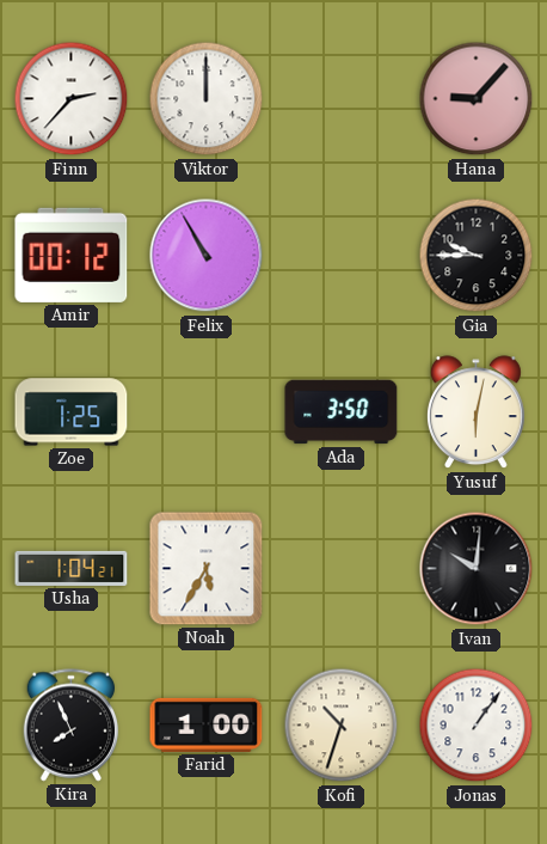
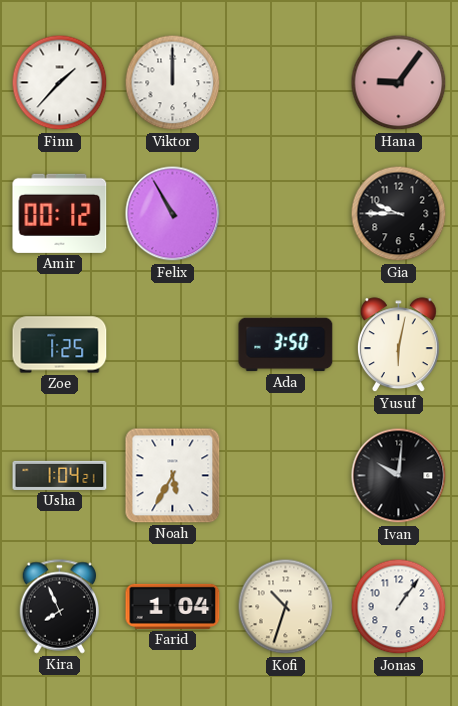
Finn: 2:37 -> 1:37
Hana: 9:07 -> 9:06
Farid: 1:00 -> 1:04
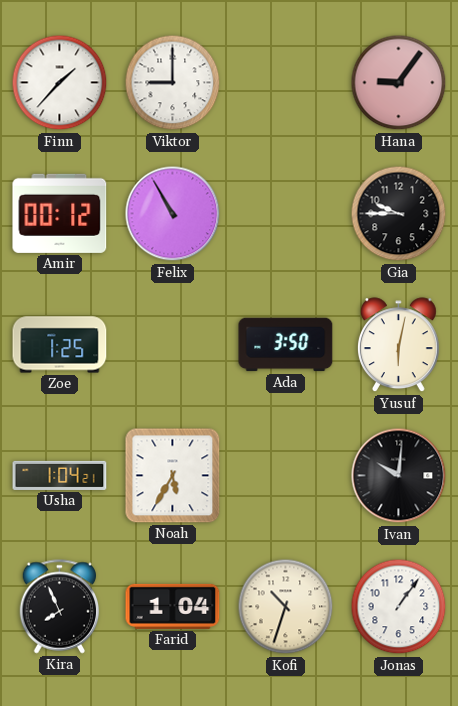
Viktor: 12:00 -> 9:00
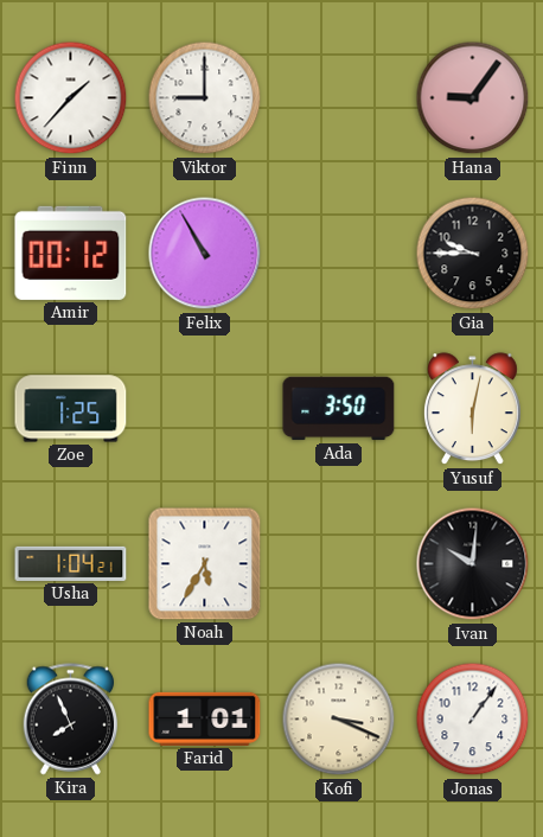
Farid: 1:04 -> 1:01
Kofi: 10:33 -> 3:19
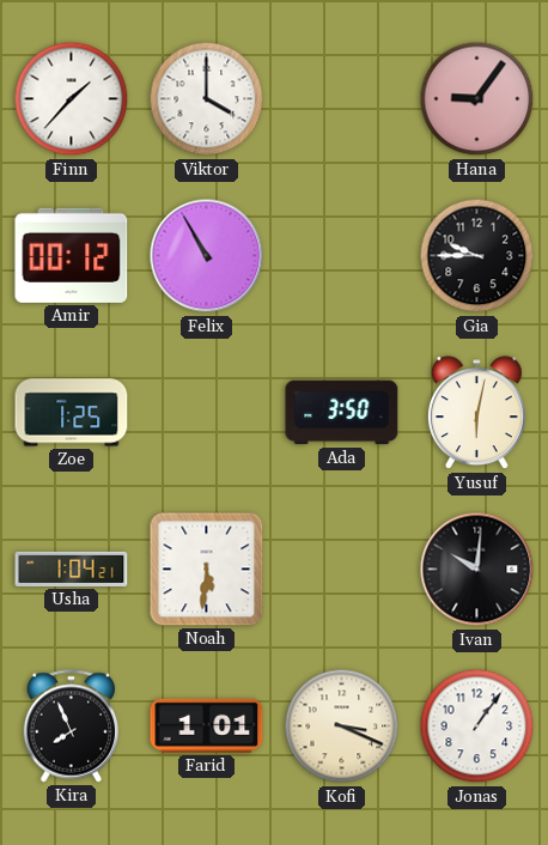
Viktor: 9:00 -> 4:00
Noah: 5:35 -> 5:31
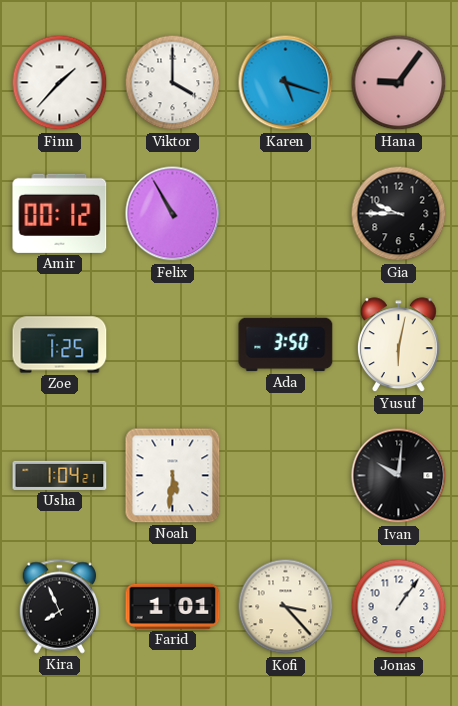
Karen: none -> 5:18
Kofi: 3:19 -> 3:23
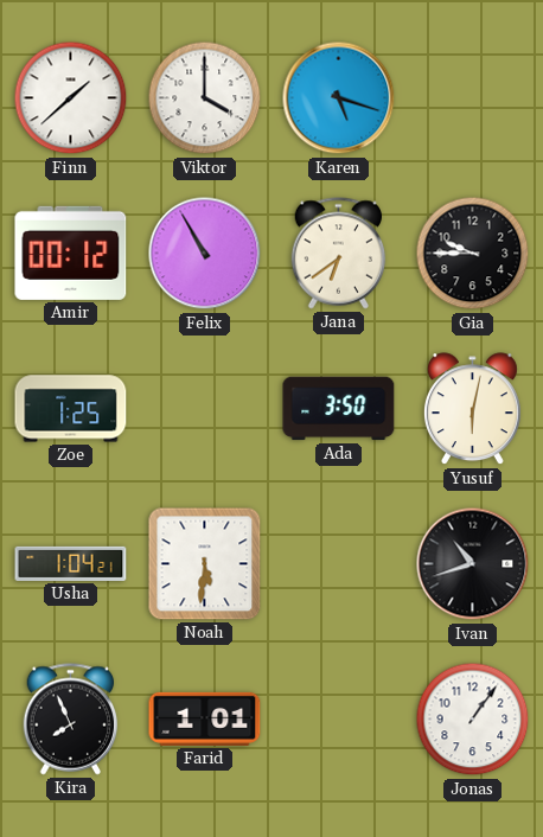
Finn: 1:37 -> 1:38
Hana: 9:06 -> none
Jana: none -> 6:39
Ivan: 10:01 -> 10:42
Kofi: 3:23 -> none
